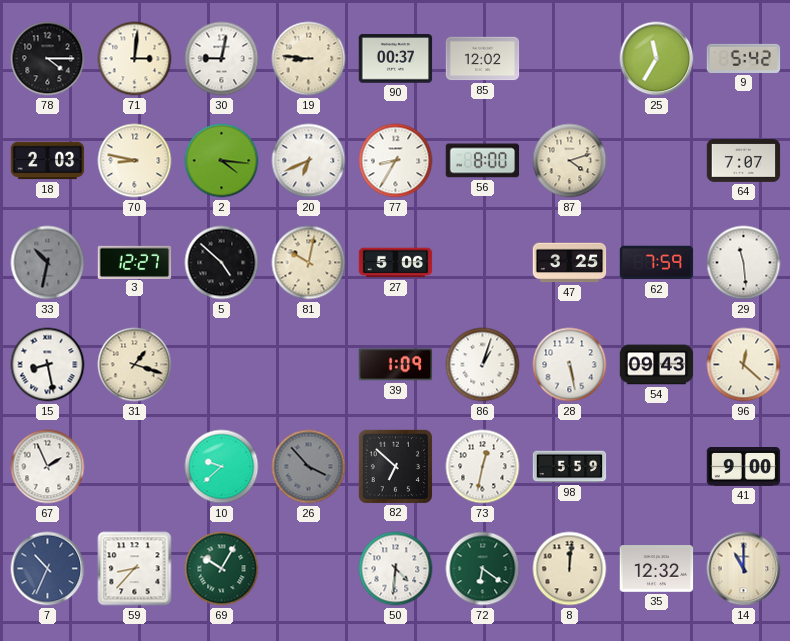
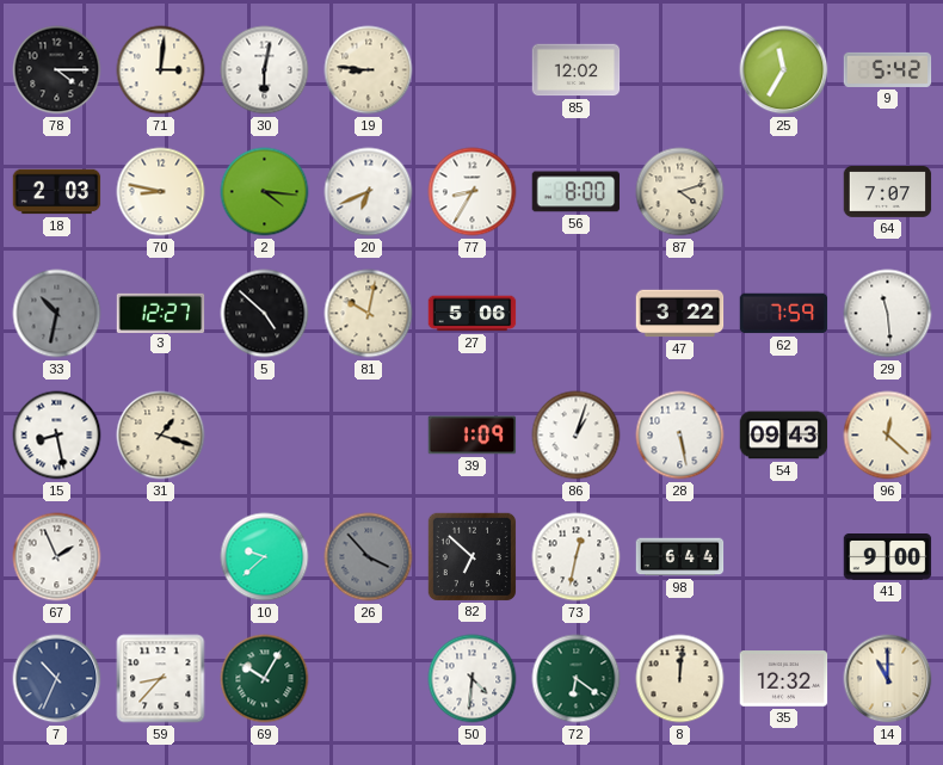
30: 9:02 -> 6:02
90: 00:37 -> none
47: 3:25 -> 3:22
98: 5:59 -> 6:44
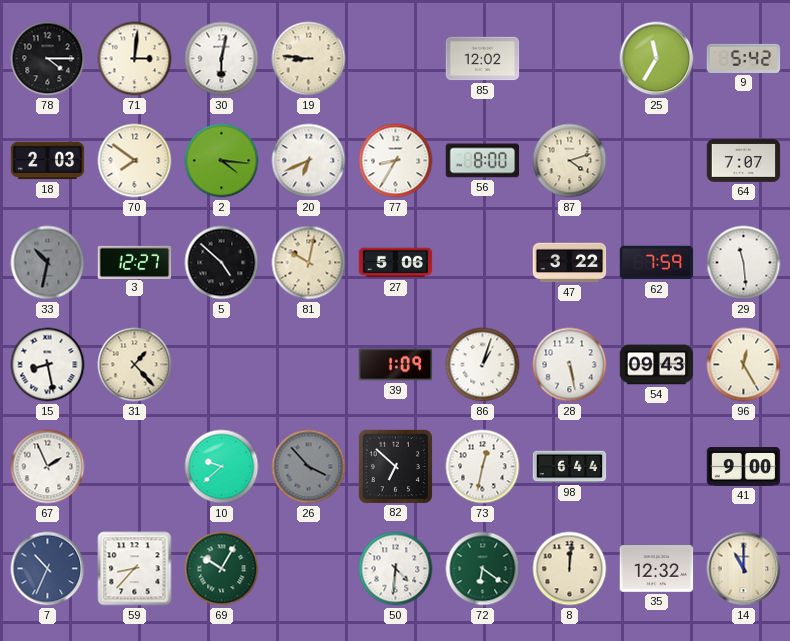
70: 8:47 -> 7:51
31: 1:18 -> 1:23
96: 12:22 -> 12:25
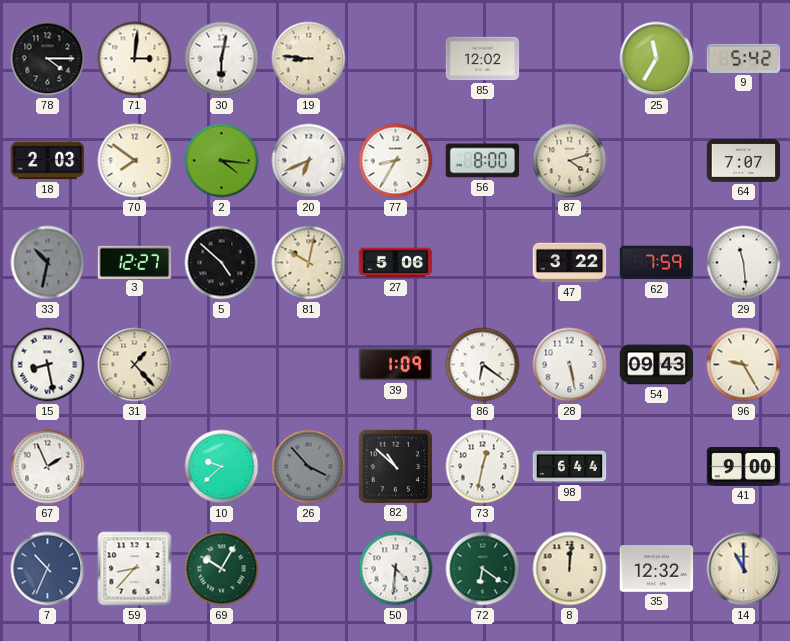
86: 1:03 -> 6:21
96: 12:25 -> 9:25
82: 6:52 -> 10:52
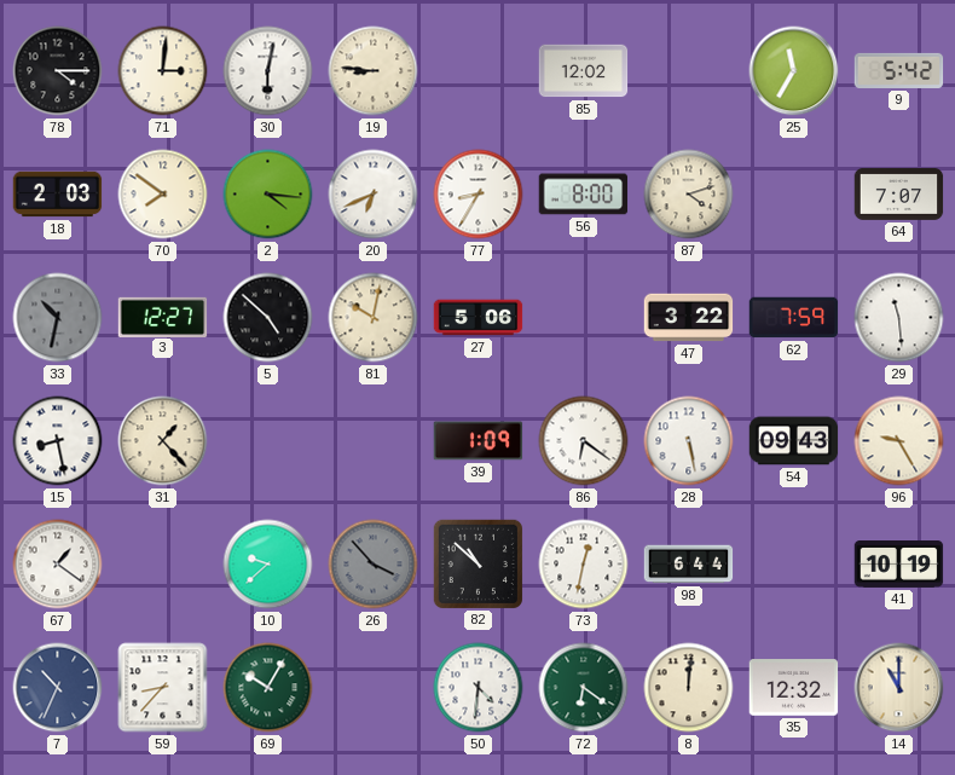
67: 1:56 -> 1:21
41: 9:00 -> 10:19
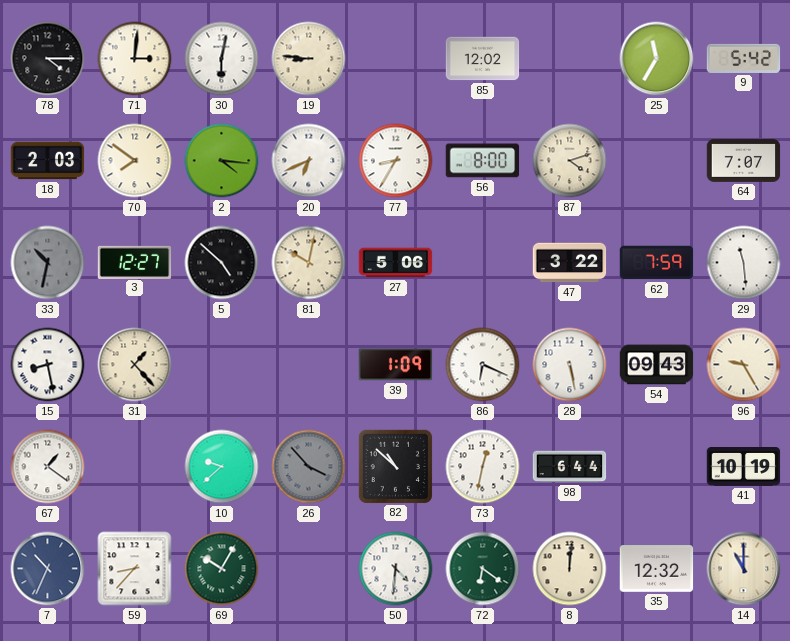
86: 6:21 -> 6:19
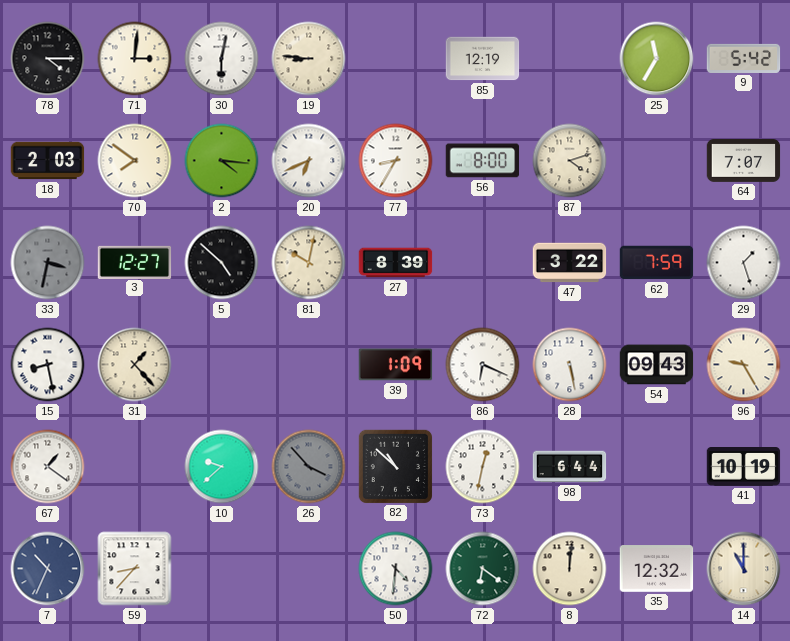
85: 12:02 -> 12:19
33: 10:32 -> 3:32
27: 5:06 -> 8:39
29: 11:29 -> 1:27
69: 10:05 -> none
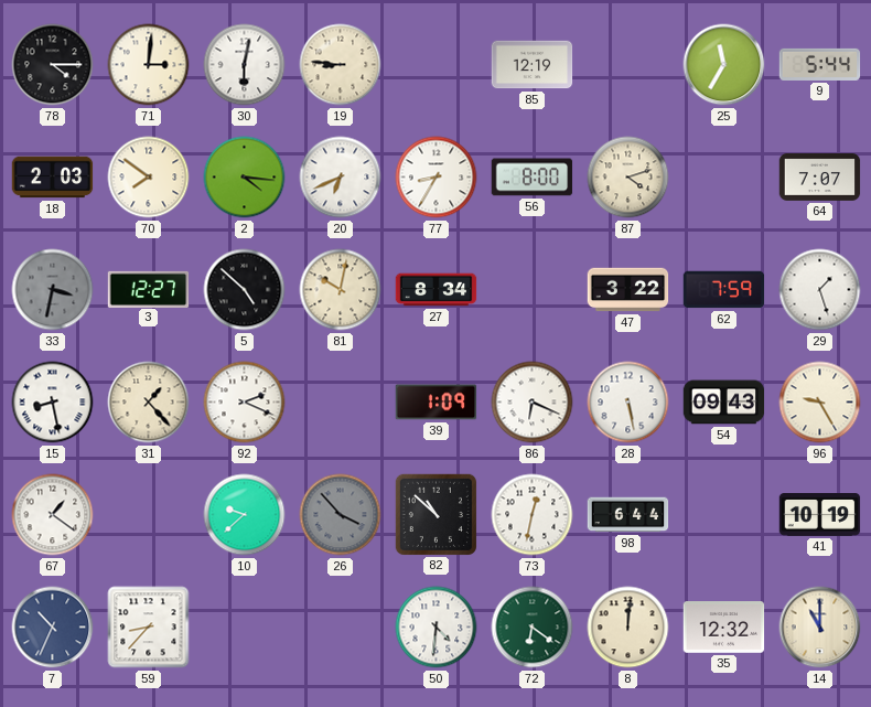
9: 5:42 -> 5:44
27: 8:39 -> 8:34
92: none -> 2:19
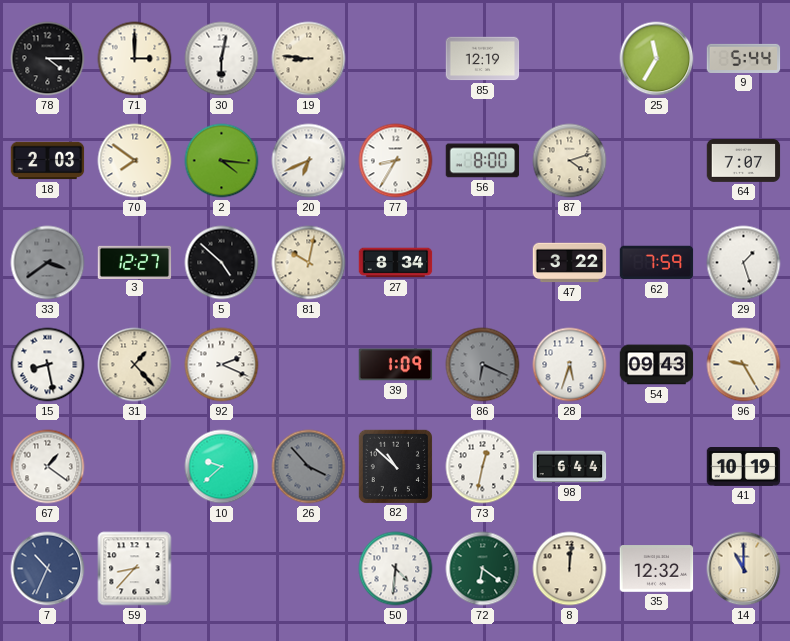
71: 3:01 -> 3:00
33: 3:32 -> 3:39
86 dial: white -> grey
28: 5:28 -> 5:33
